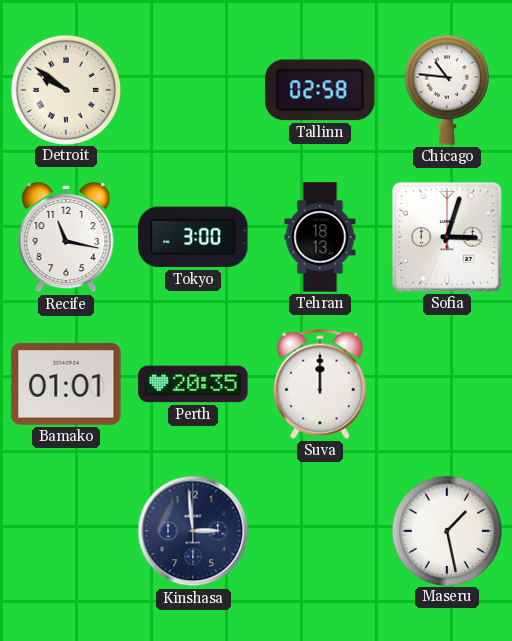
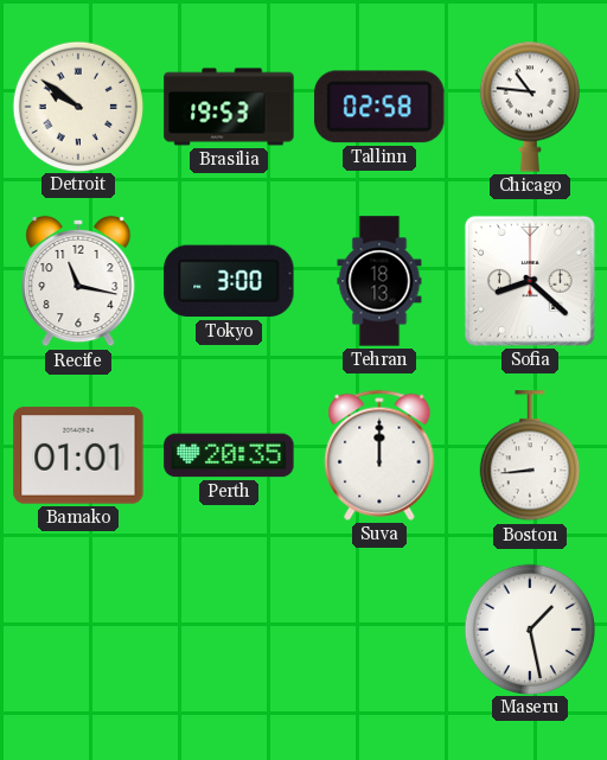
Brasilia: none -> 19:53
Sofia: 3:03 -> 8:22
Boston: none -> 8:44
Kinshasa: 2:59 -> none
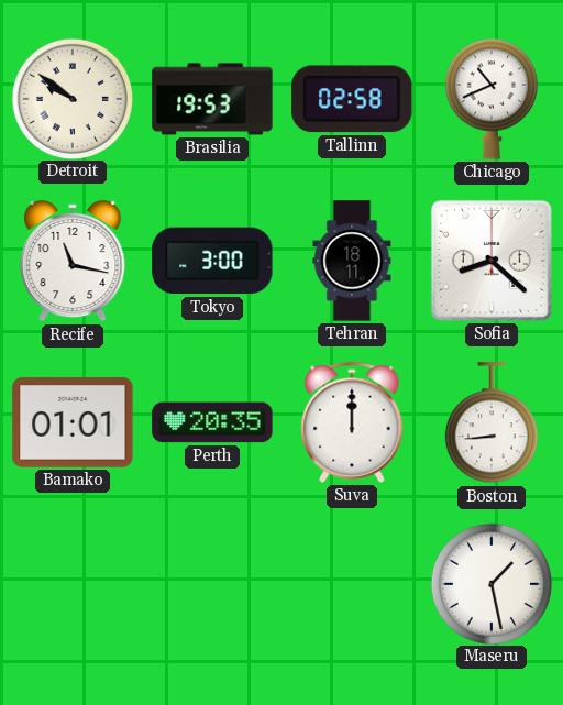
Chicago: 10:46 -> 10:41
Tehran: 18:13 -> 18:11
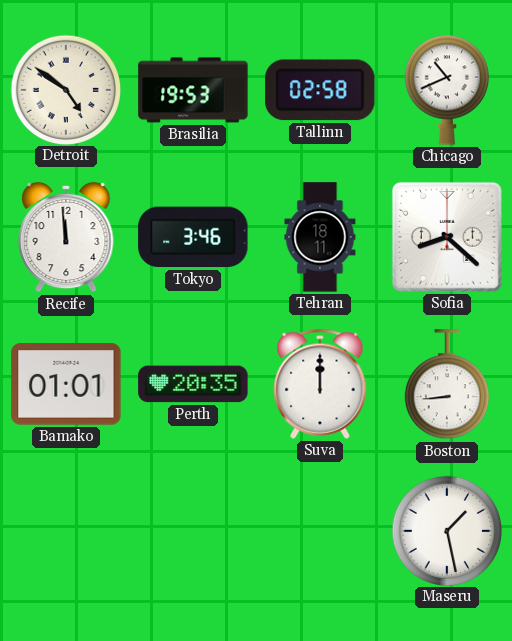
Detroit: 9:51 -> 4:51
Recife: 11:17 -> 11:59
Tokyo: 3:00 -> 3:46
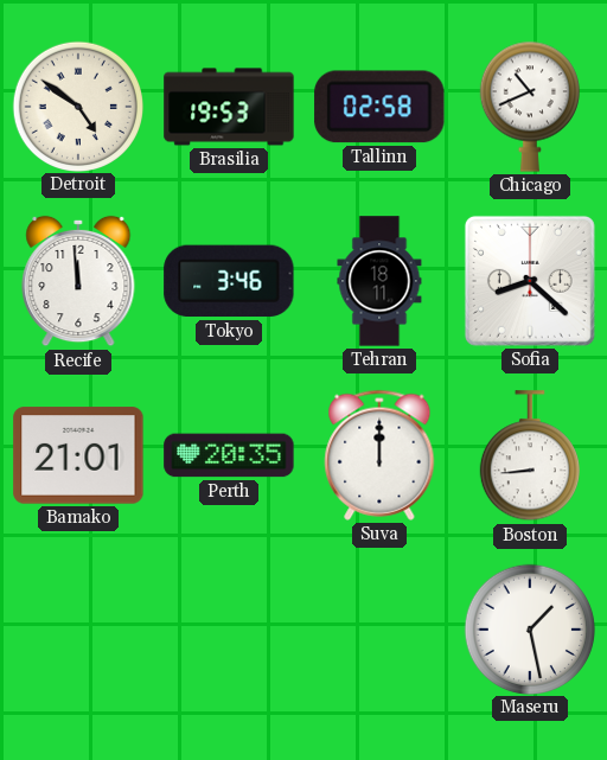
Bamako: 01:01 -> 21:01
